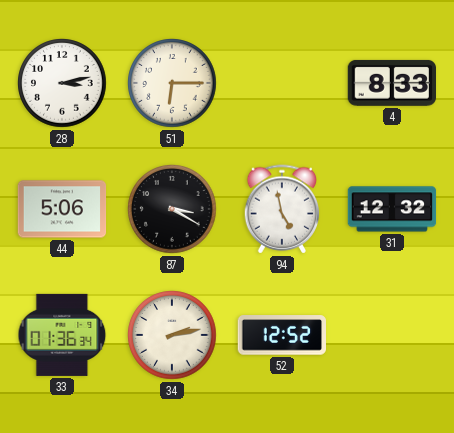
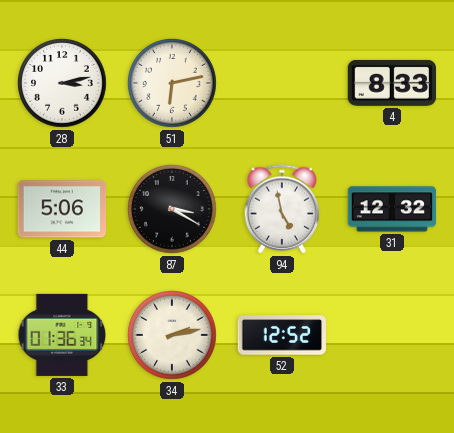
51: 6:15 -> 6:13
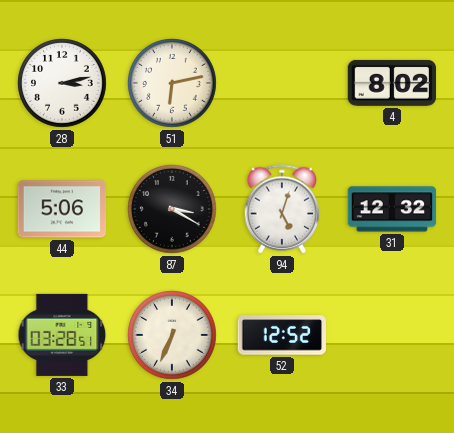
4: 8:33 -> 8:02
94: 4:58 -> 5:03
33: 01:36 -> 03:28
34: 2:13 -> 6:34
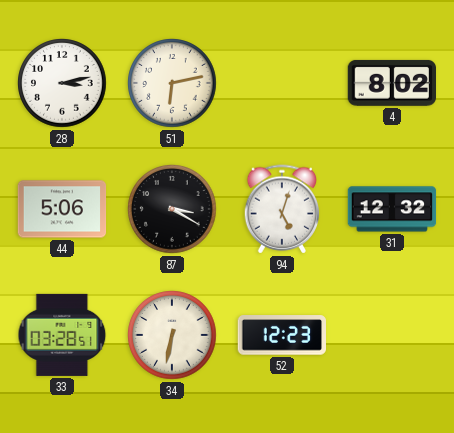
34: 6:34 -> 6:32
52: 12:52 -> 12:23
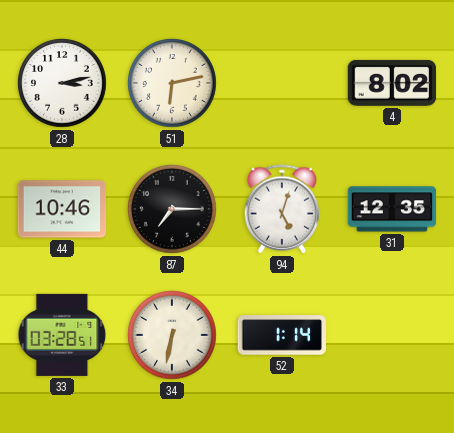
44: 5:06 -> 10:46
87: 3:20 -> 7:15
31: 12:32 -> 12:35
52: 12:23 -> 1:14
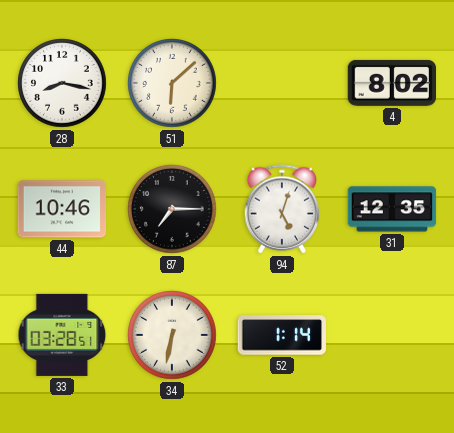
28: 3:13 -> 8:17
51: 6:13 -> 6:08
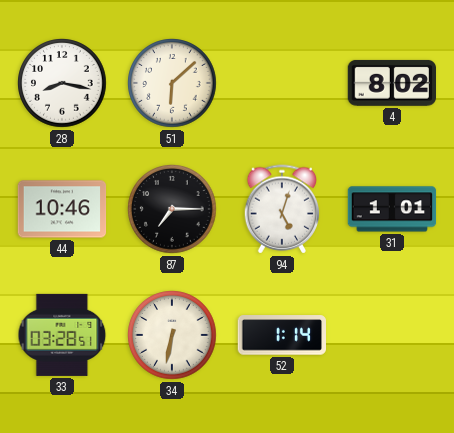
31: 12:35 -> 1:01
